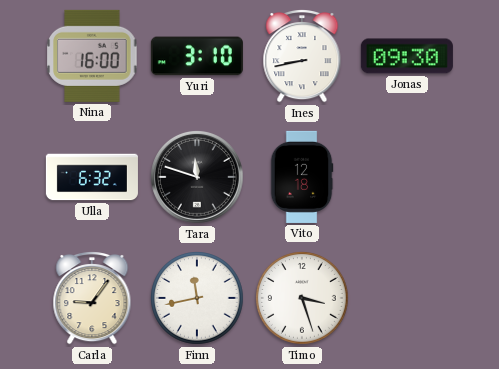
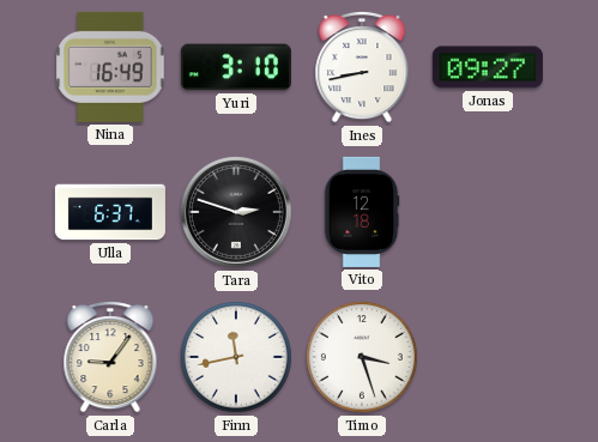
Nina: 16:00 -> 16:49
Jonas: 09:30 -> 09:27
Ulla: 6:32 -> 6:37
Tara: 11:48 -> 2:48
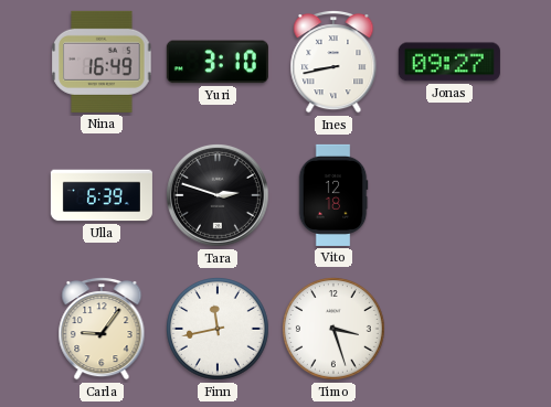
Ulla: 6:37 -> 6:39
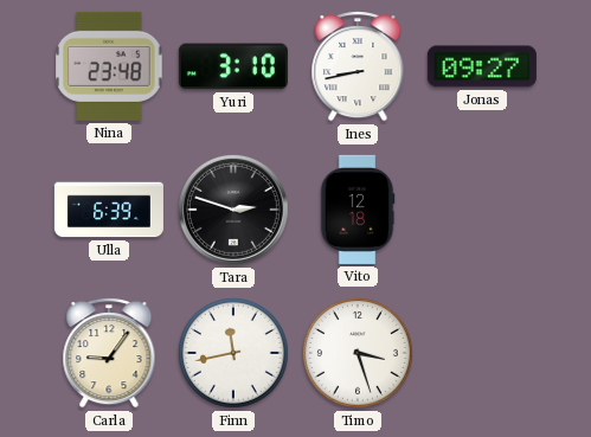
Nina: 16:49 -> 23:48
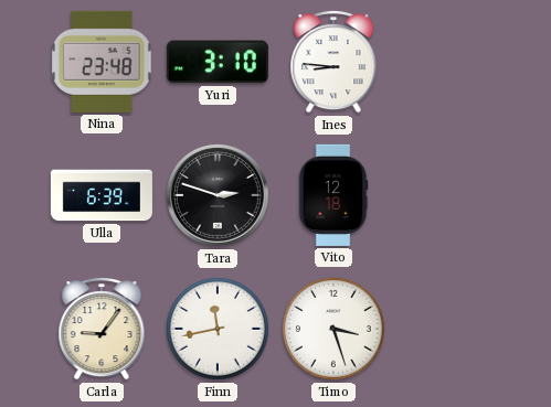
Ines: 8:43 -> 8:46
Jonas: 09:27 -> none
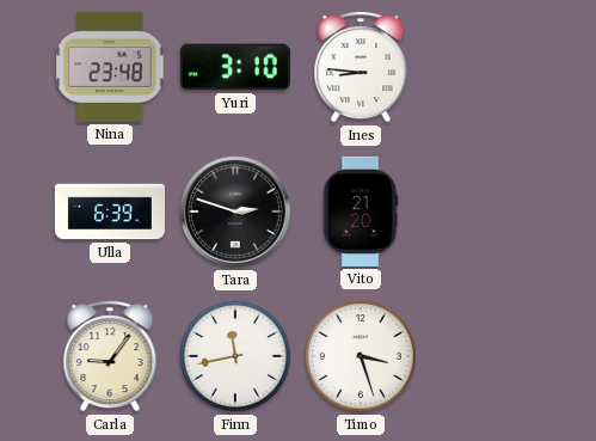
Vito: 12:18 -> 21:20
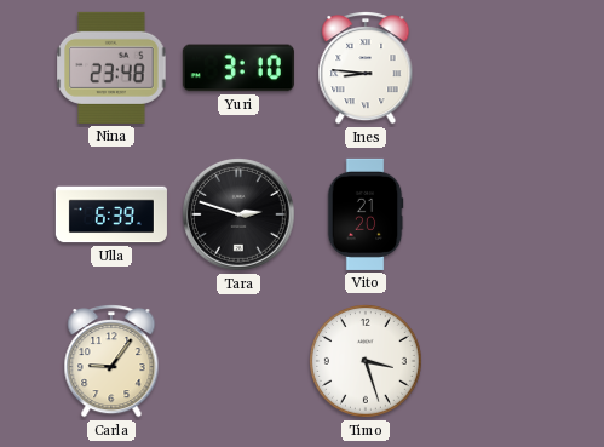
Finn: 11:43 -> none
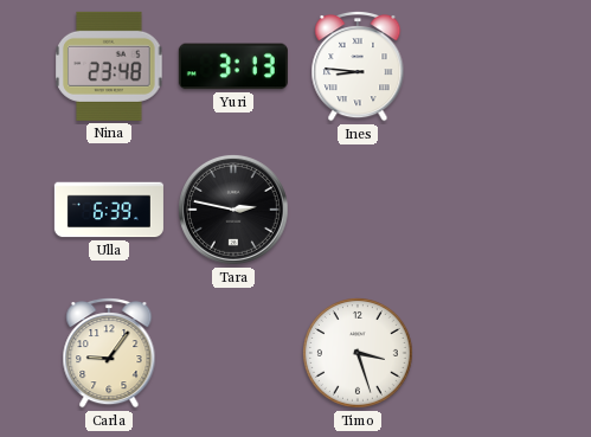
Yuri: 3:10 -> 3:13
Tara: 2:48 -> 2:47
Vito: 21:20 -> none
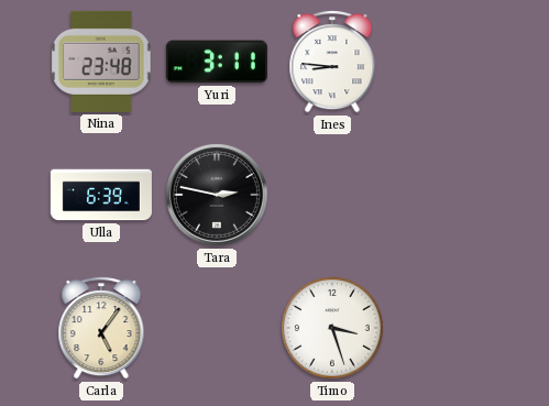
Yuri: 3:13 -> 3:11
Carla: 9:06 -> 5:06
